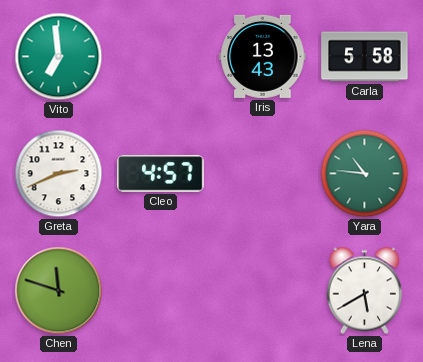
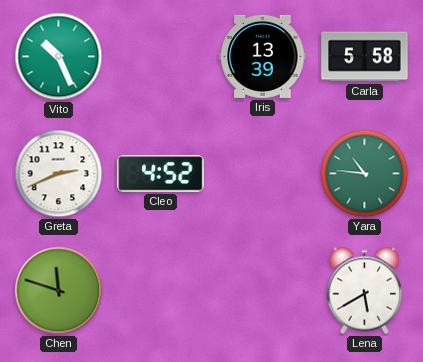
Vito: 6:59 -> 10:26
Iris: 13:43 -> 13:39
Cleo: 4:57 -> 4:52
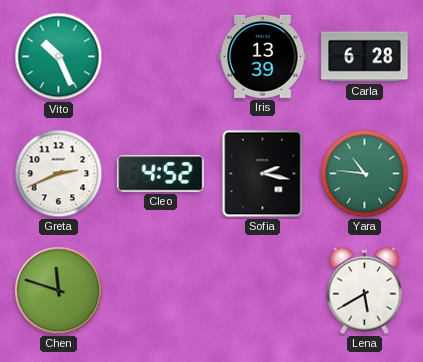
Carla: 5:58 -> 6:28
Sofia: none -> 2:17
